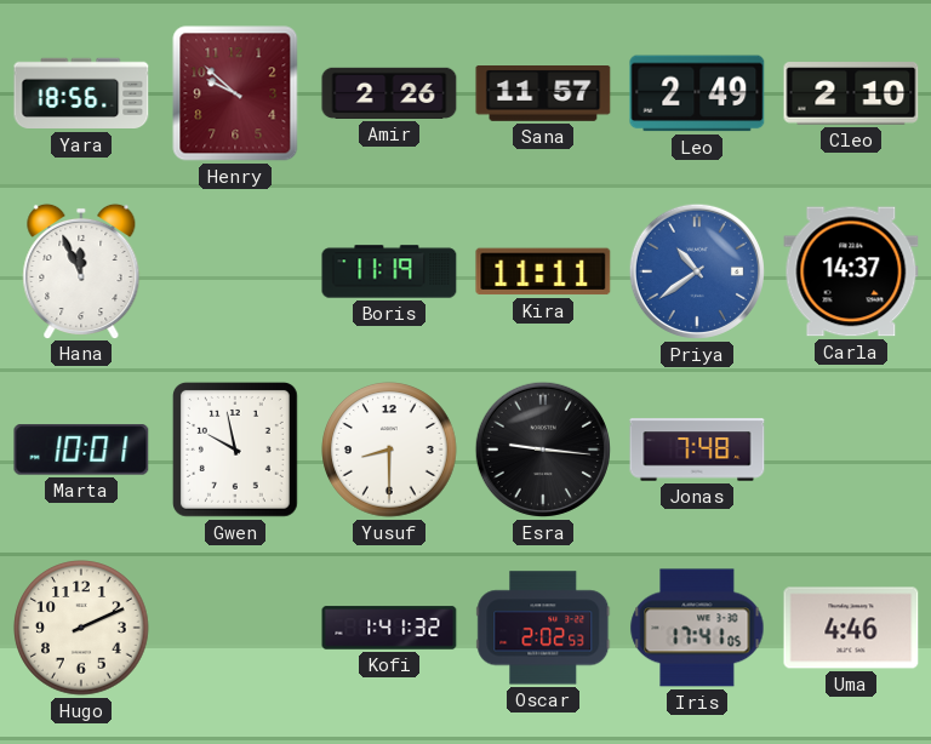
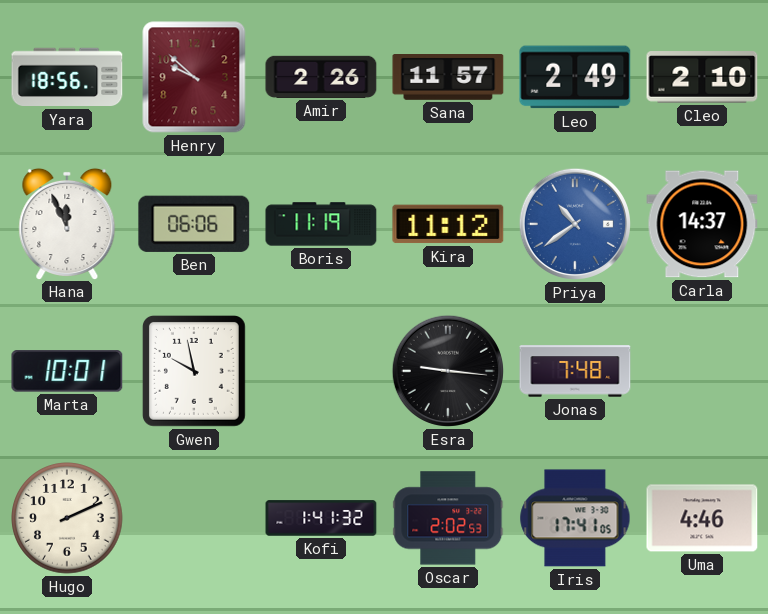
Ben: none -> 06:06
Kira: 11:11 -> 11:12
Yusuf: 8:30 -> none
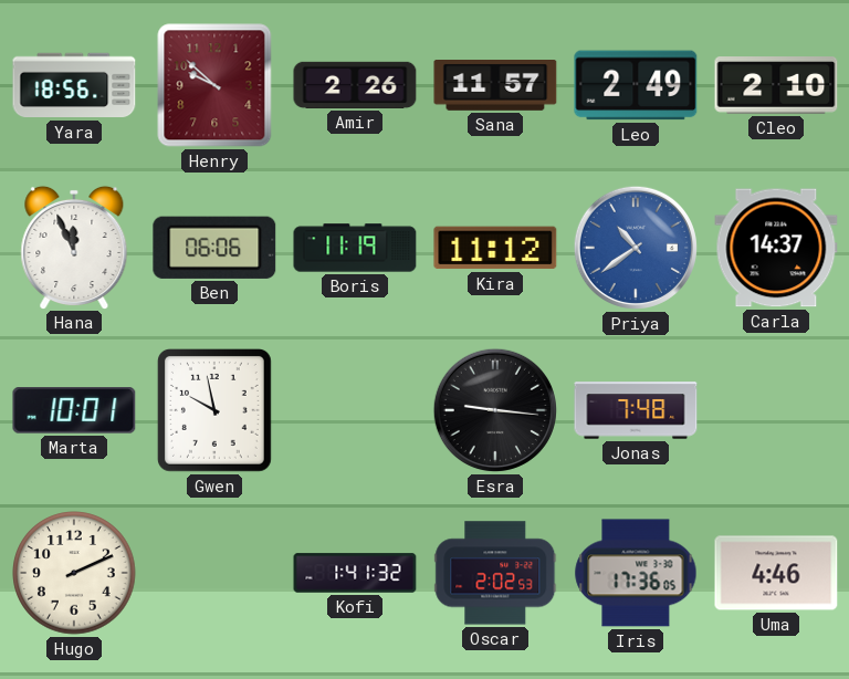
Iris: 17:41 -> 17:36
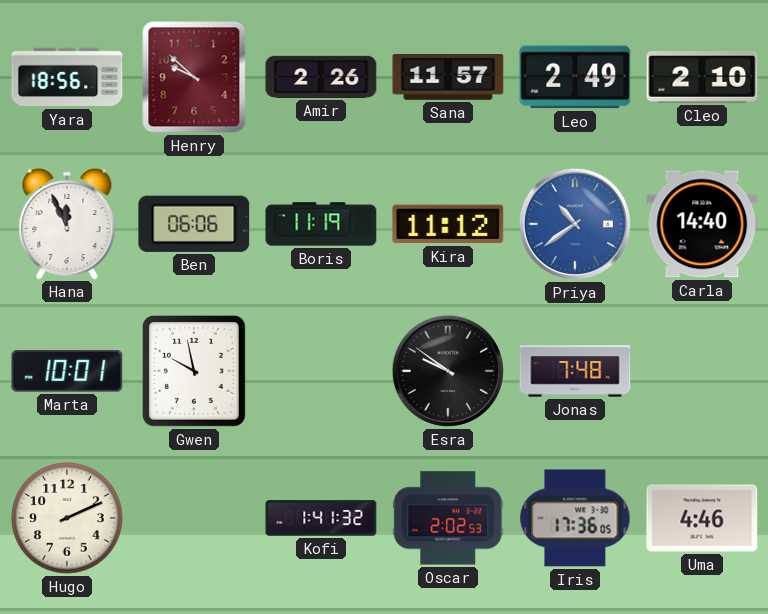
Carla: 14:37 -> 14:40
Esra: 9:16 -> 9:51
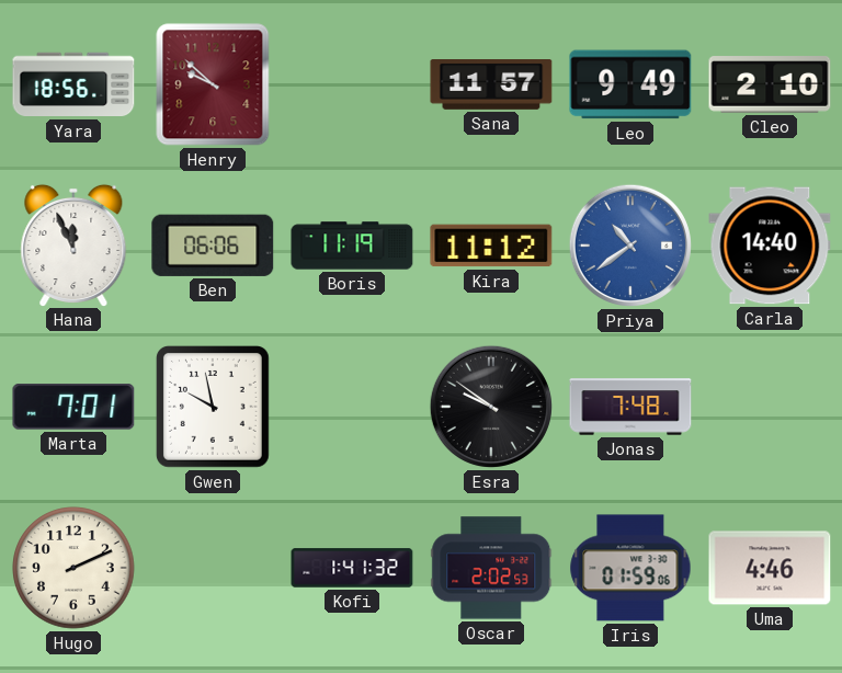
Amir: 2:26 -> none
Leo: 2:49 -> 9:49
Marta: 10:01 -> 7:01
Iris: 17:36 -> 01:59
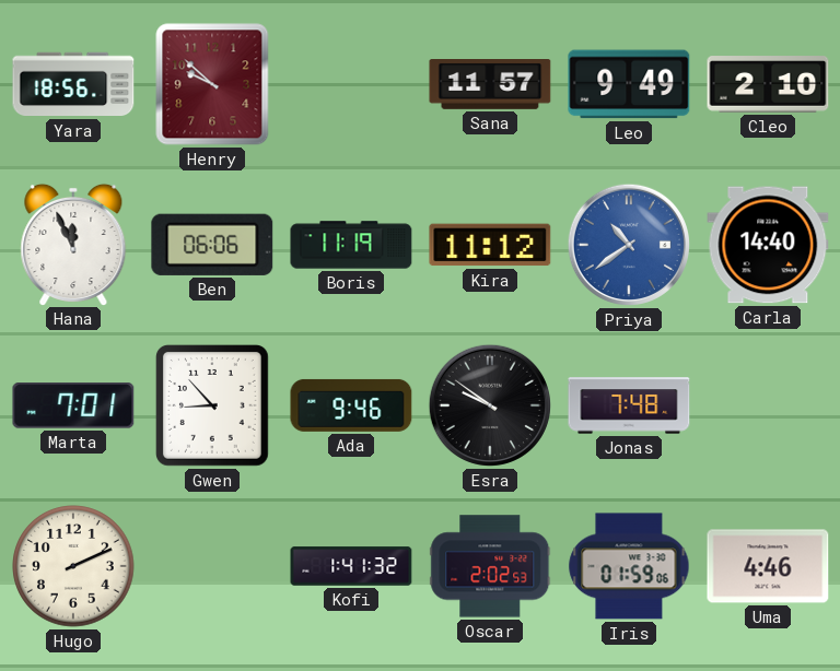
Gwen: 9:58 -> 8:53
Ada: none -> 9:46
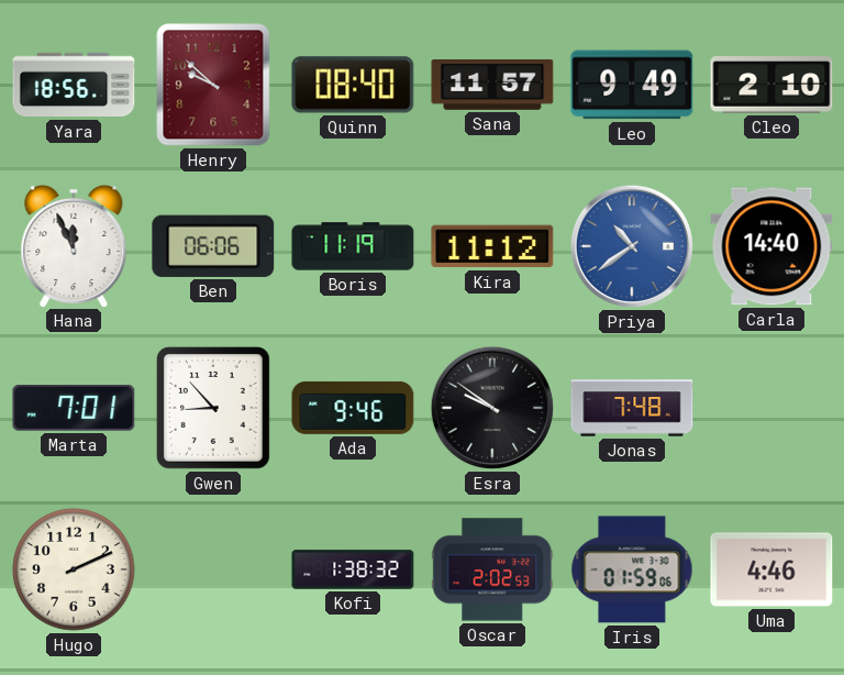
Quinn: none -> 08:40
Kofi: 1:41 -> 1:38
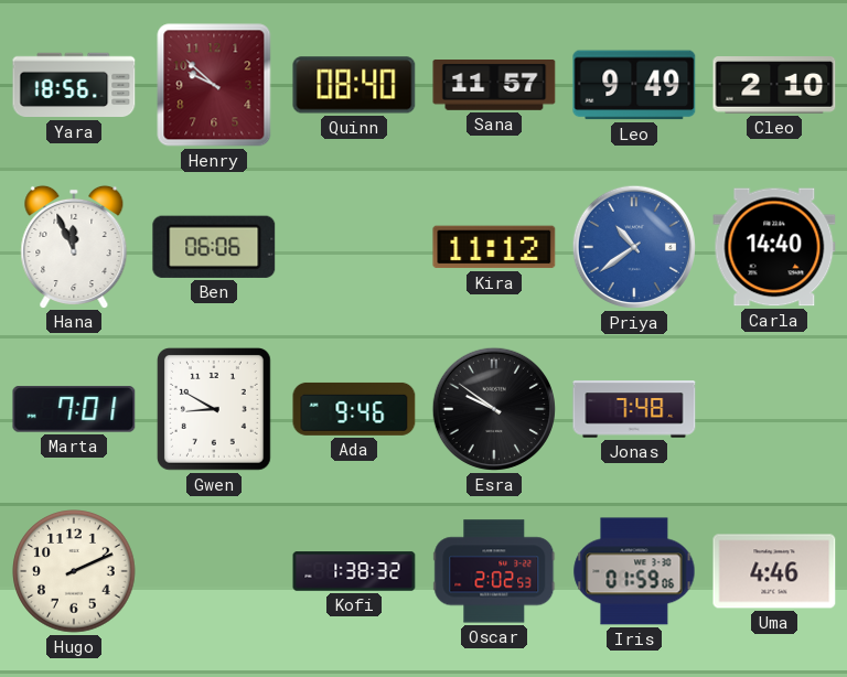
Boris: 11:19 -> none
Gwen: 8:53 -> 8:50
